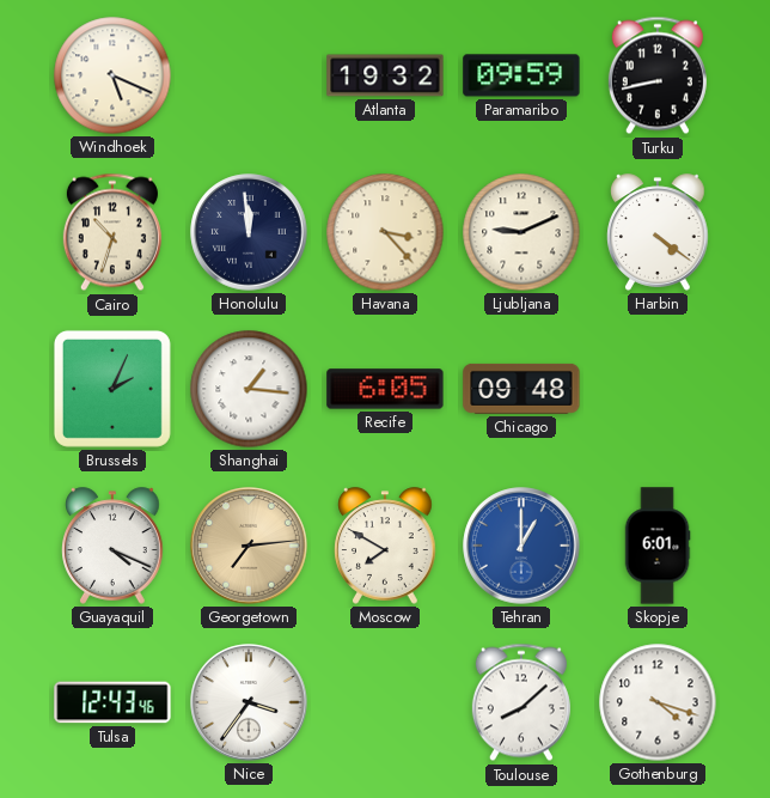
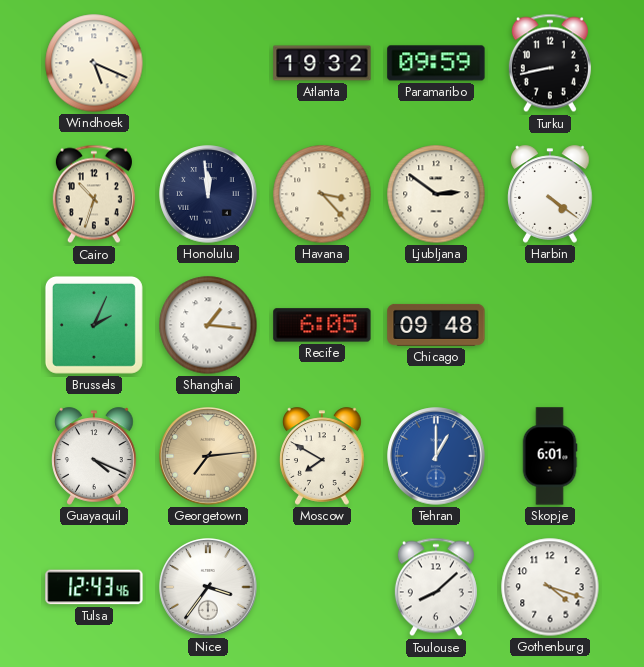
Ljubljana: 9:11 -> 2:51
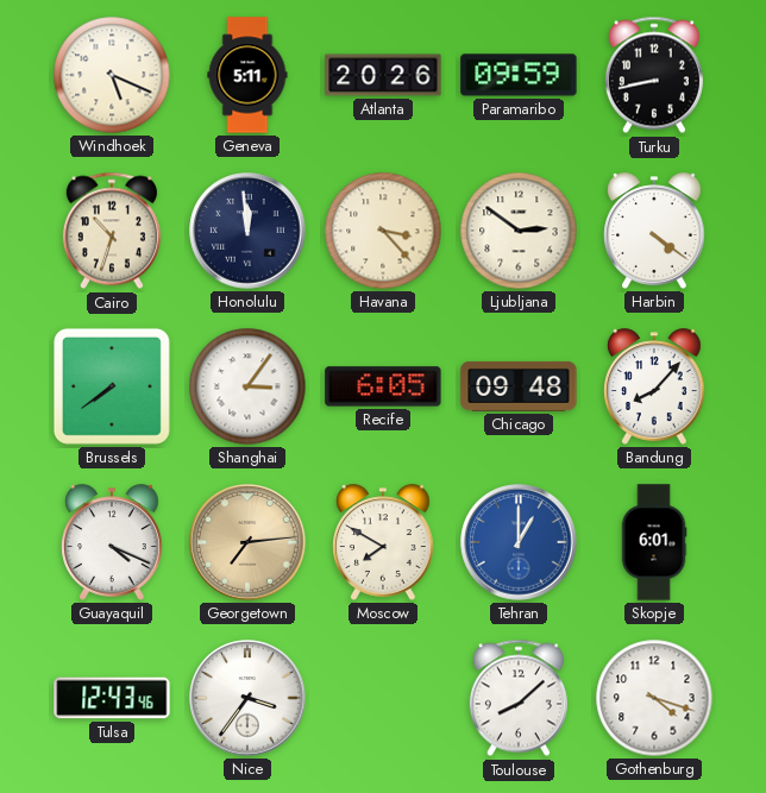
Geneva: none -> 5:11
Atlanta: 19:32 -> 20:26
Brussels: 2:04 -> 7:39
Shanghai: 1:16 -> 3:06
Bandung: none -> 8:07
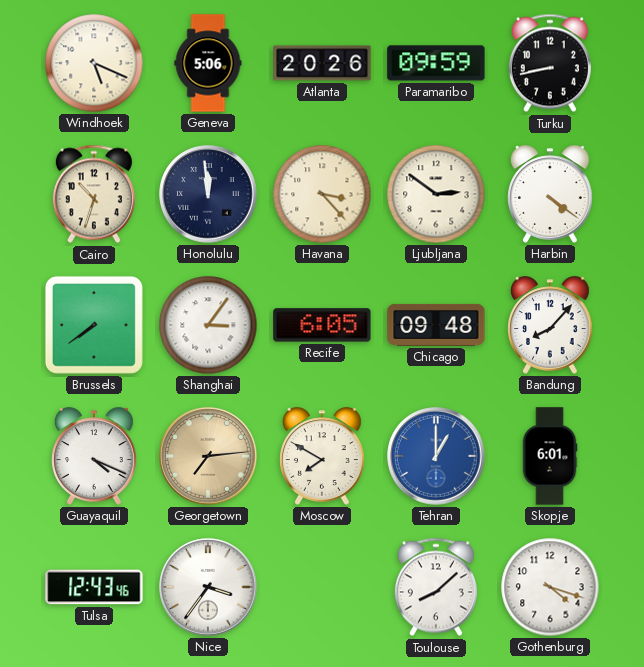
Geneva: 5:11 -> 5:06
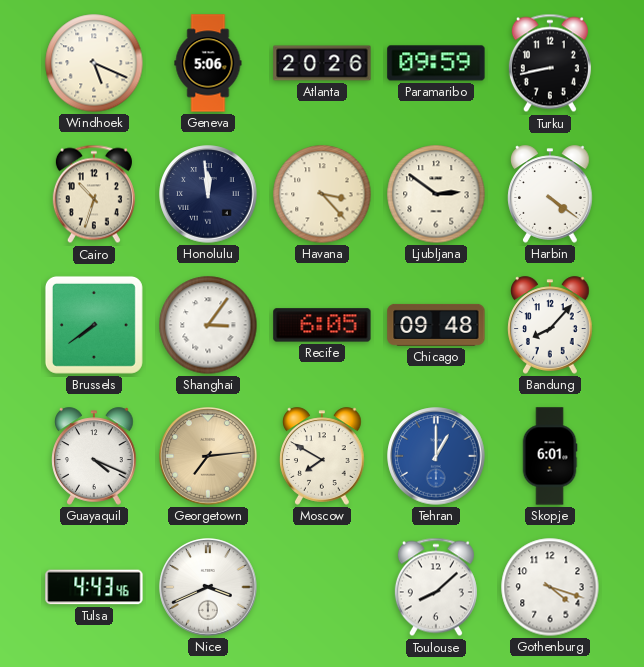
Tulsa: 12:43 -> 4:43
Nice: 3:36 -> 3:41
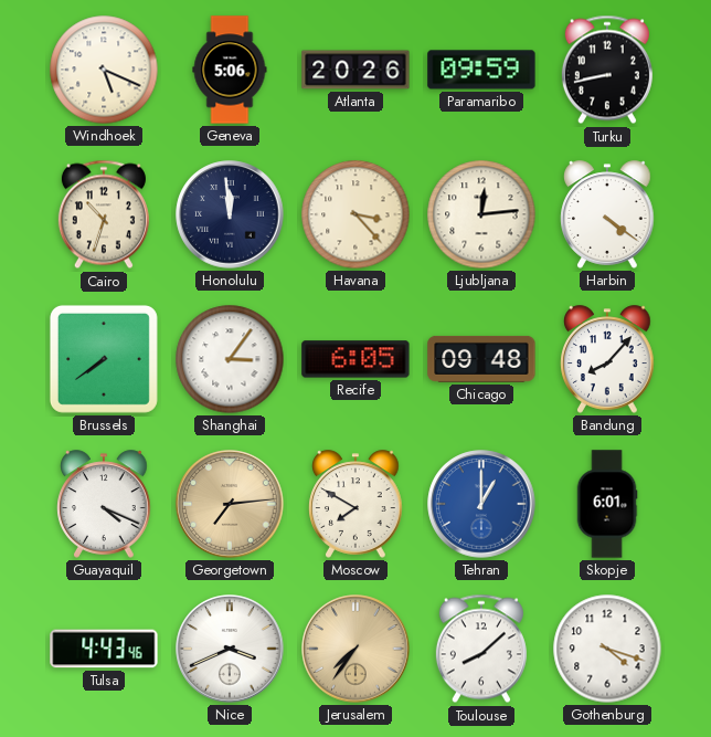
Ljubljana: 2:51 -> 12:14
Jerusalem: none -> 7:36
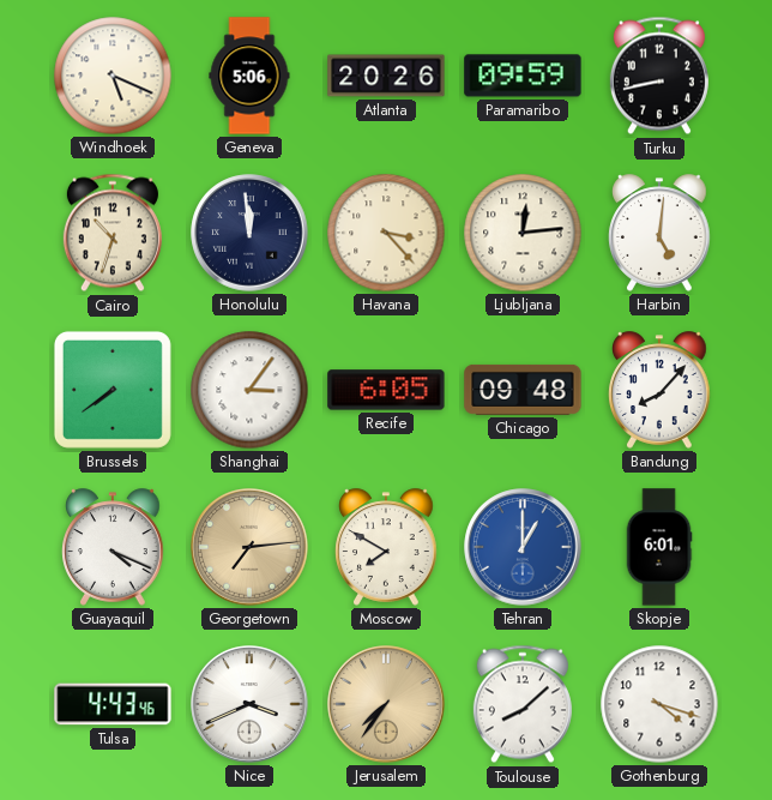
Harbin: 4:21 -> 5:01
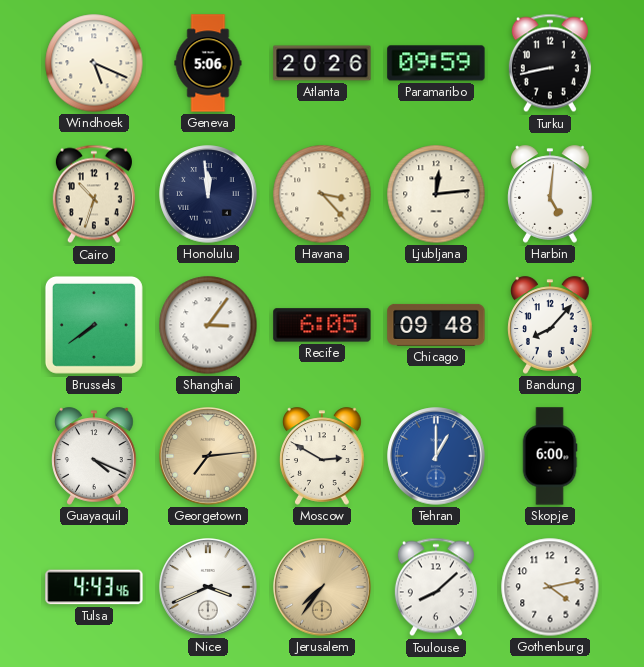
Moscow: 7:50 -> 2:50
Skopje: 6:01 -> 6:00
Gothenburg: 4:18 -> 4:13
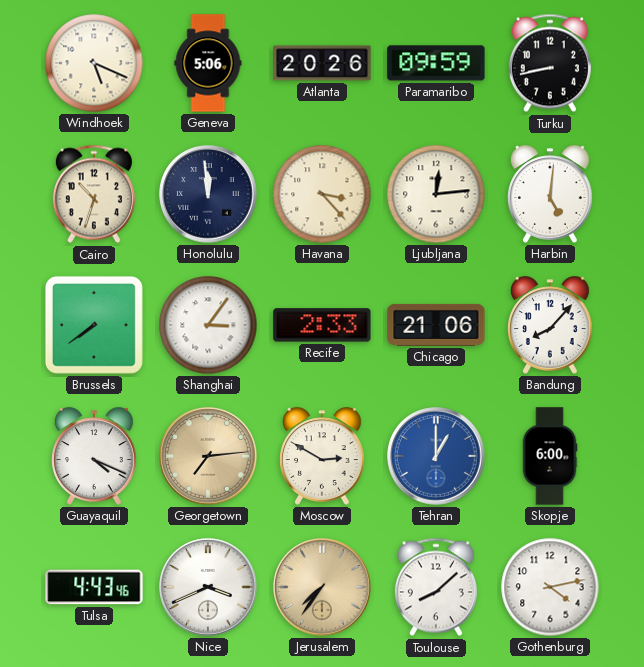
Recife: 6:05 -> 2:33
Chicago: 09:48 -> 21:06
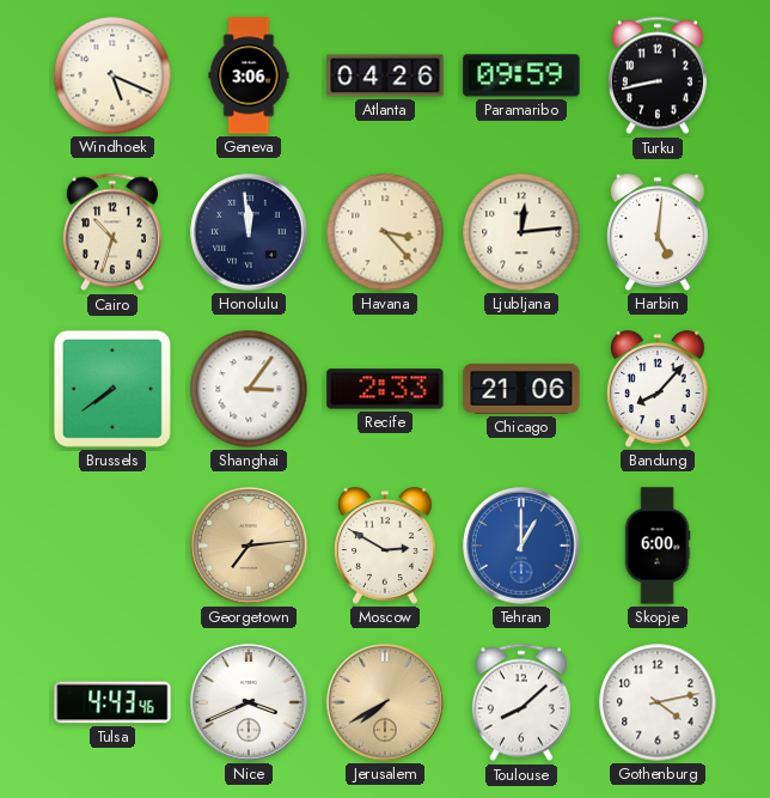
Geneva: 5:06 -> 3:06
Atlanta: 20:26 -> 04:26
Guayaquil: 4:19 -> none
Jerusalem: 7:36 -> 7:40
